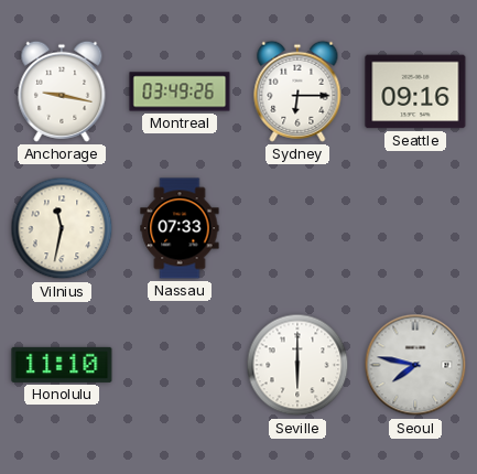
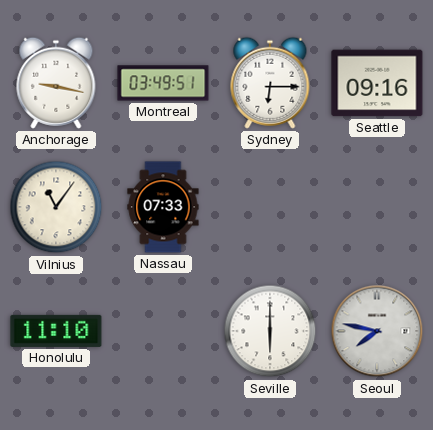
Montreal: 03:49:26 -> 03:49:51
Vilnius: 11:32 -> 11:06
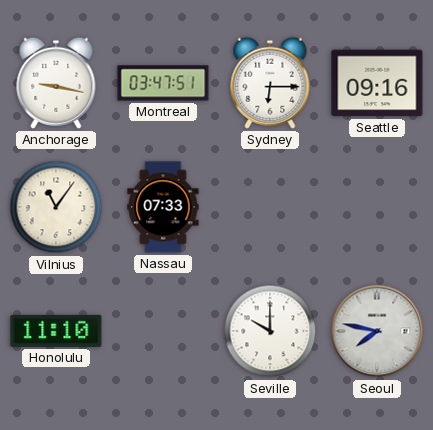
Montreal: 03:49 -> 03:47
Seville: 6:00 -> 10:00
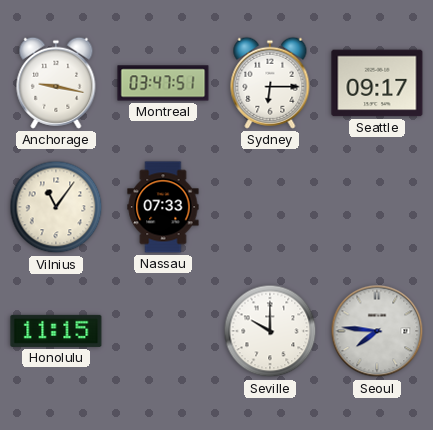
Seattle: 09:16 -> 09:17
Honolulu: 11:10 -> 11:15
Seoul: 7:47 -> 7:46
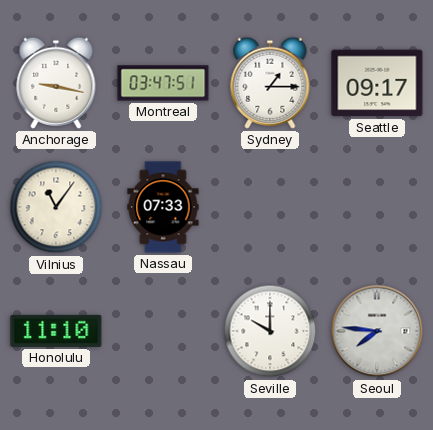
Sydney: 6:15 -> 1:15
Honolulu: 11:15 -> 11:10
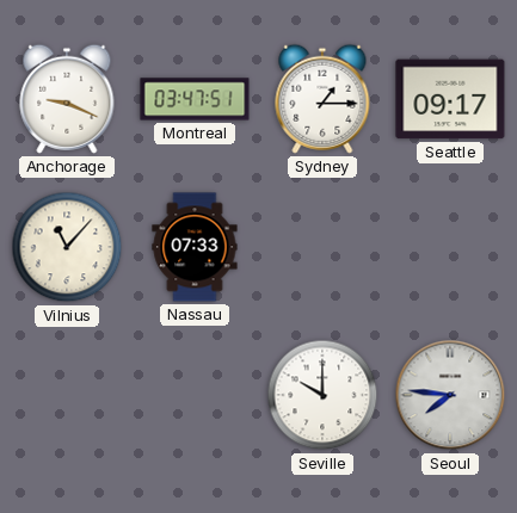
Anchorage: 9:17 -> 9:19
Vilnius: 11:06 -> 11:07
Honolulu: 11:10 -> none
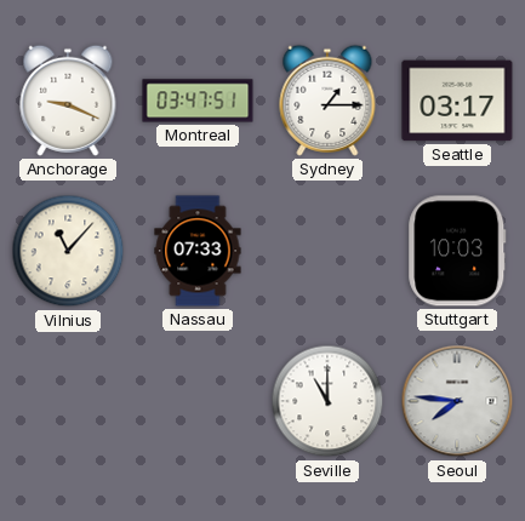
Seattle: 09:17 -> 03:17
Stuttgart: none -> 10:03
Seville: 10:00 -> 11:00
